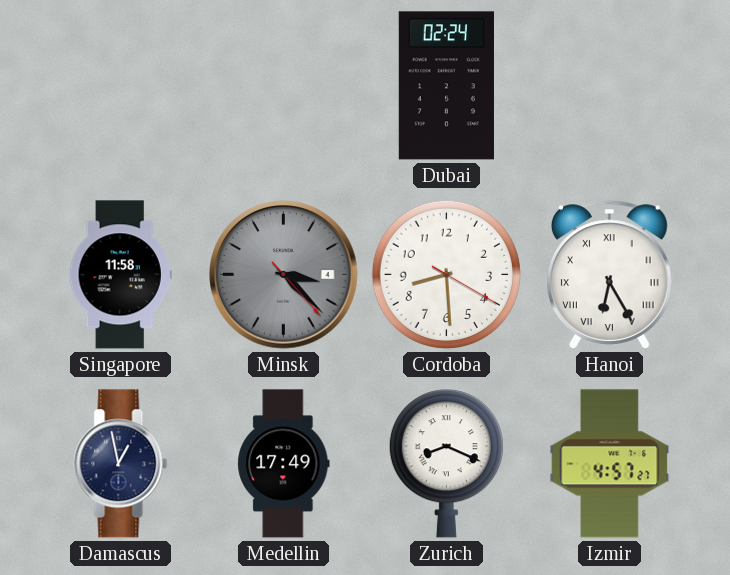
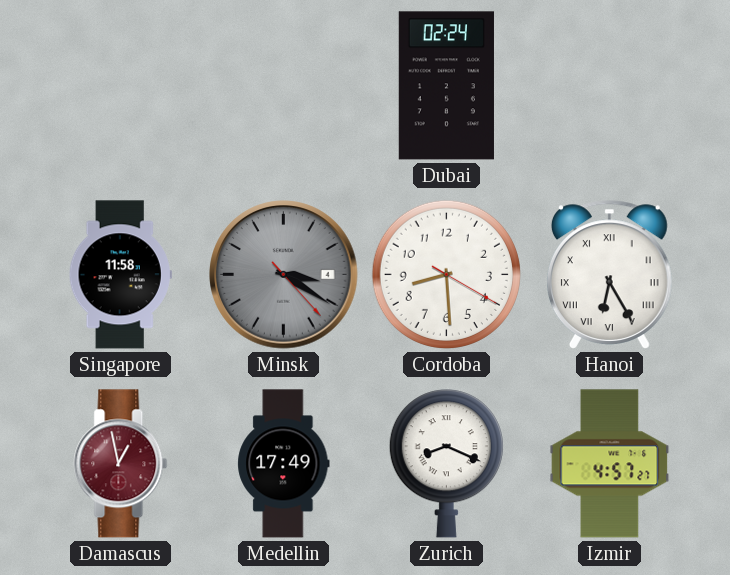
Minsk: 3:22 -> 3:20
Damascus dial: navy -> burgundy
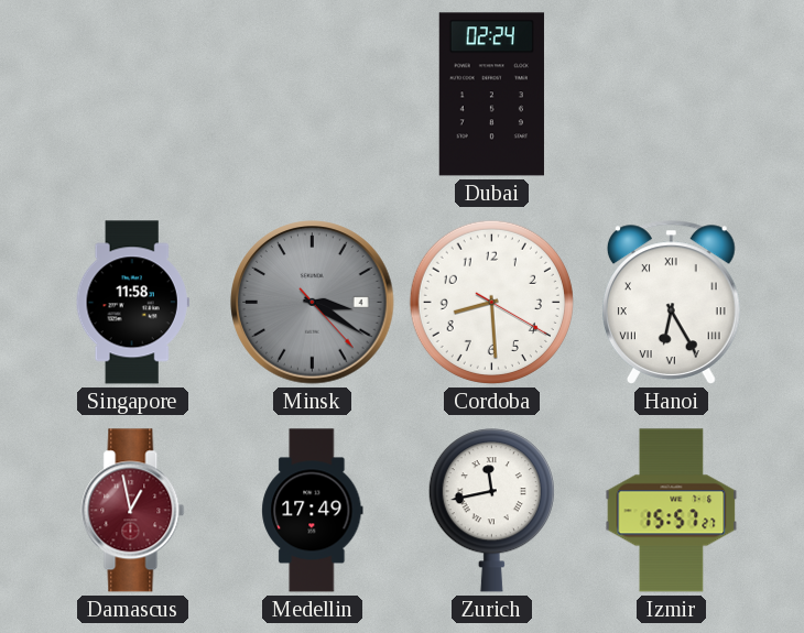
Zurich: 8:19 -> 11:43
Izmir: 4:57 -> 15:57
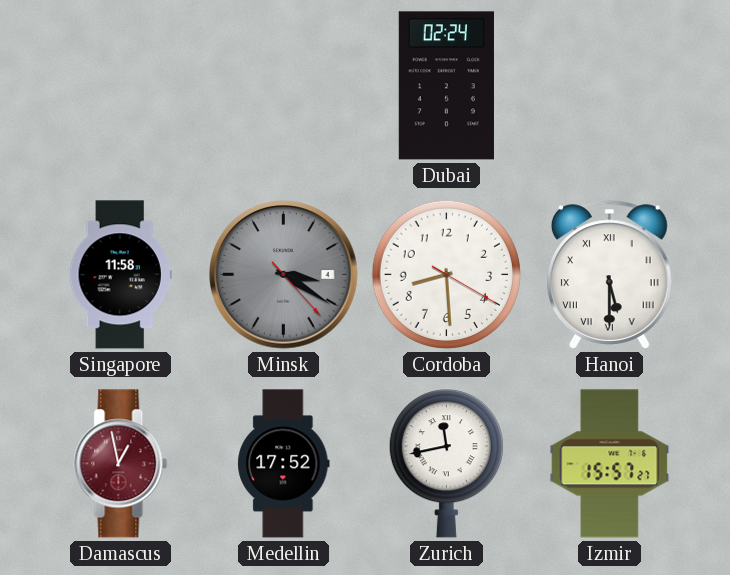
Hanoi: 6:25 -> 5:30
Medellin: 17:49 -> 17:52
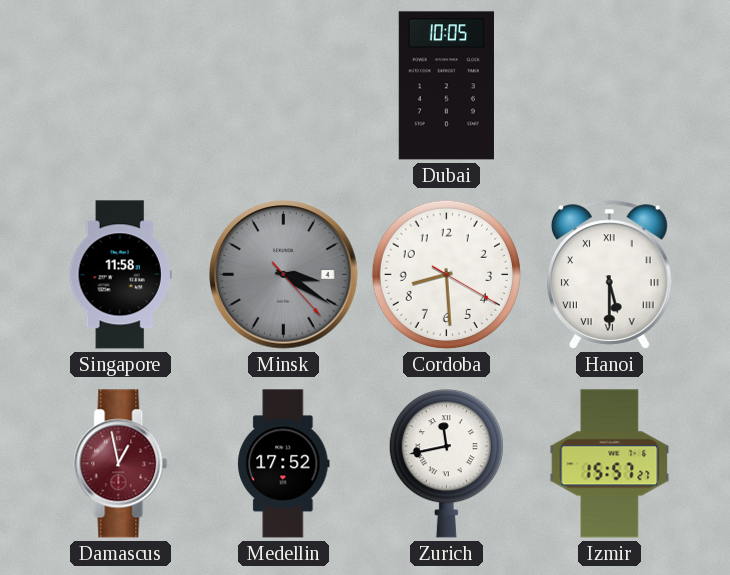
Dubai: 02:24 -> 10:05
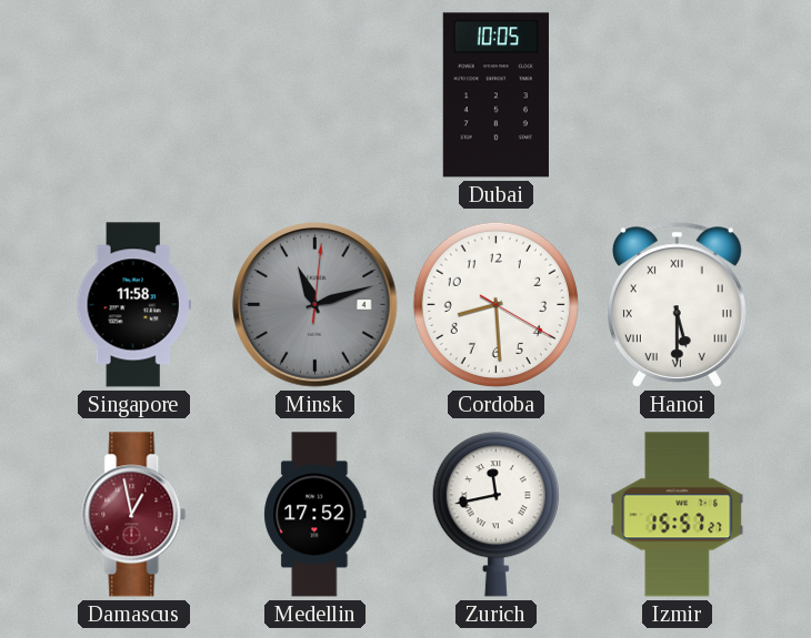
Minsk: 3:20 -> 11:12
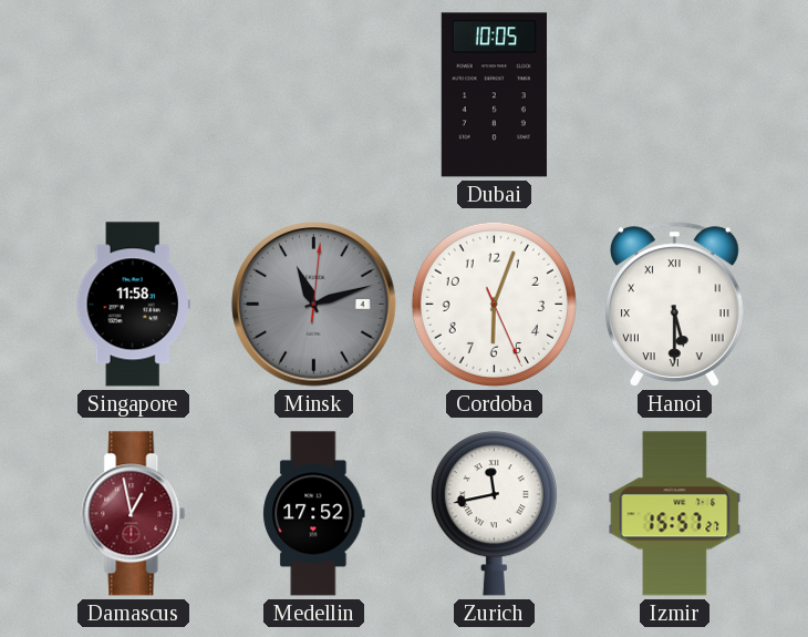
Cordoba: 8:29 -> 6:03
